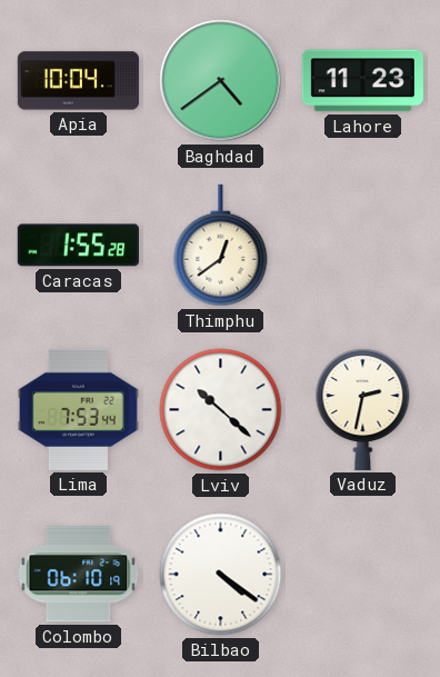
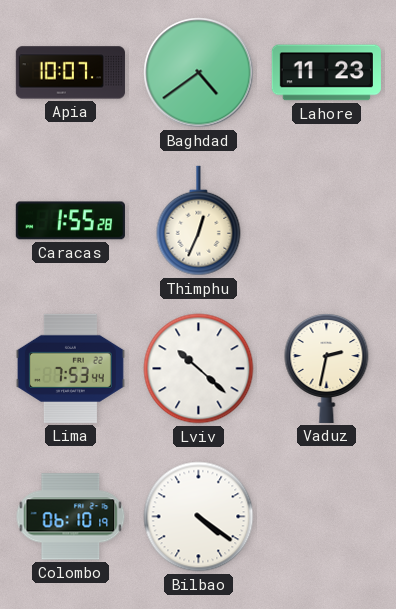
Apia: 10:04 -> 10:07
Thimphu: 12:39 -> 12:34
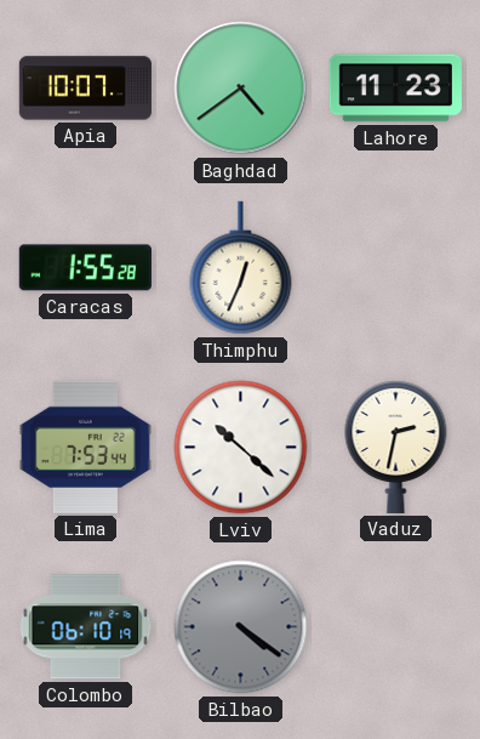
Bilbao dial: white -> grey
